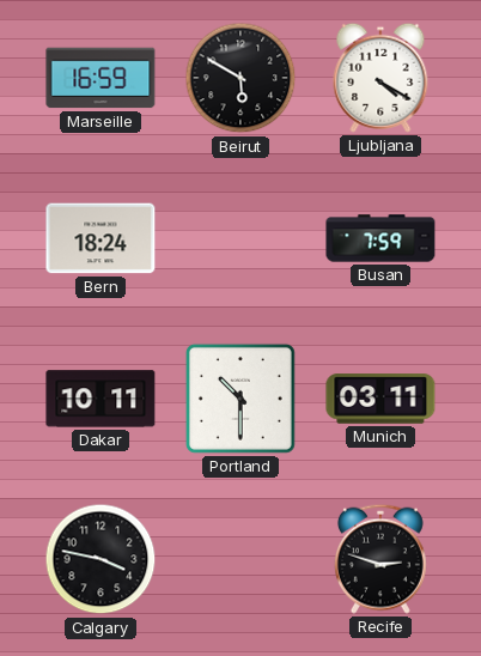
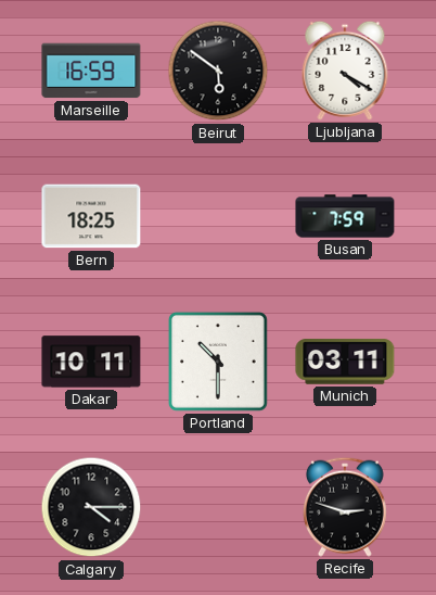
Beirut: 5:50 -> 5:51
Bern: 18:24 -> 18:25
Calgary: 3:47 -> 4:15
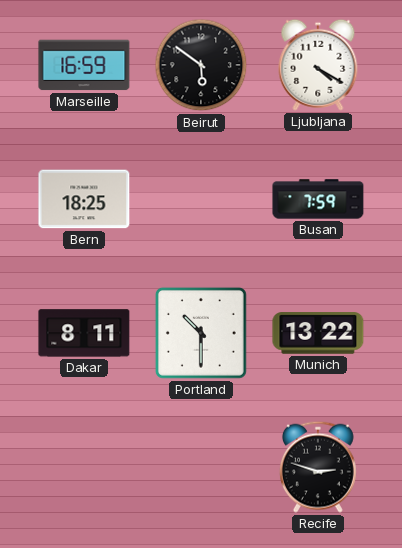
Dakar: 10:11 -> 8:11
Munich: 03:11 -> 13:22
Calgary: 4:15 -> none
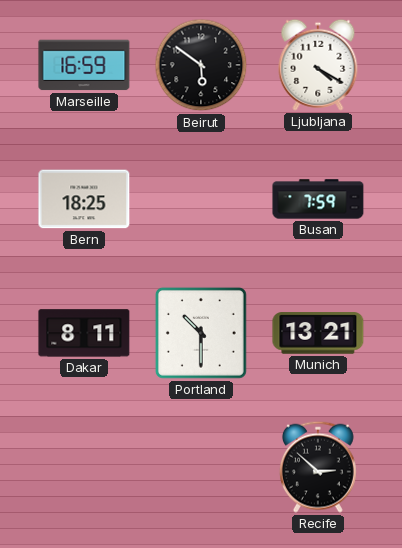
Munich: 13:22 -> 13:21
Recife: 2:48 -> 2:52
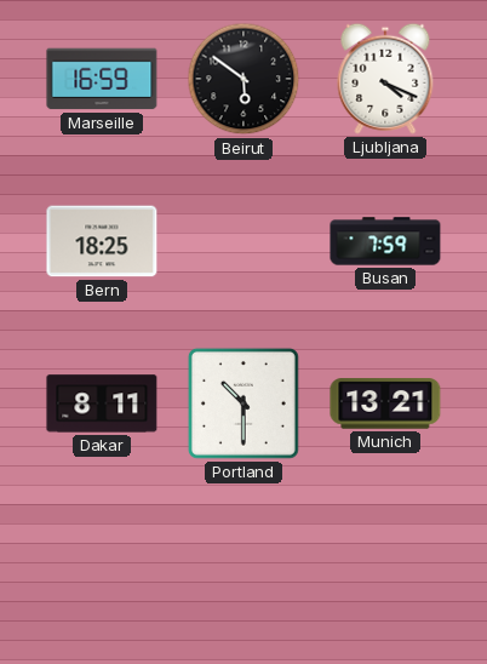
Ljubljana: 4:20 -> 4:19
Recife: 2:52 -> none
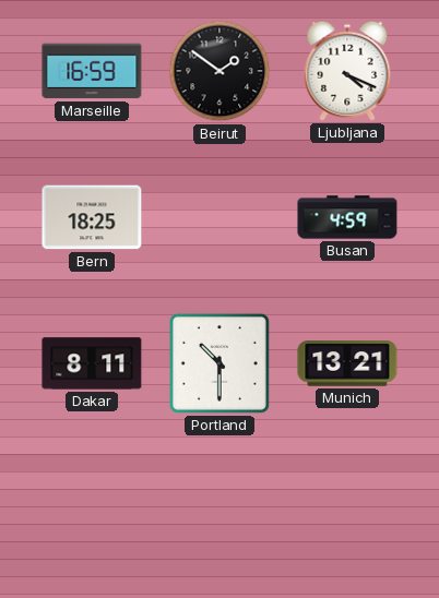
Beirut: 5:51 -> 1:51
Busan: 7:59 -> 4:59
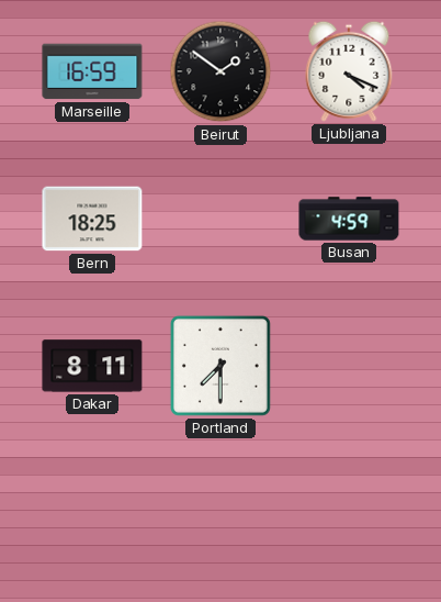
Portland: 10:30 -> 7:30
Munich: 13:21 -> none
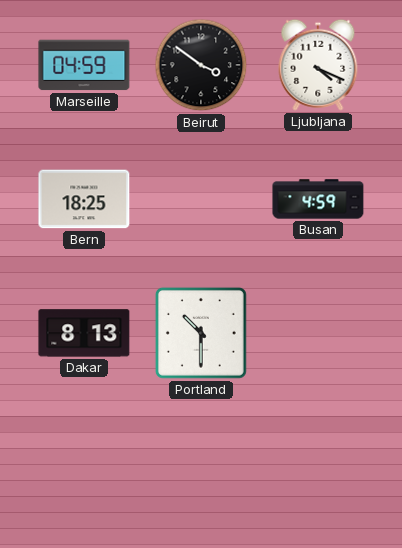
Marseille: 16:59 -> 04:59
Beirut: 1:51 -> 3:51
Dakar: 8:11 -> 8:13
Portland: 7:30 -> 10:30
